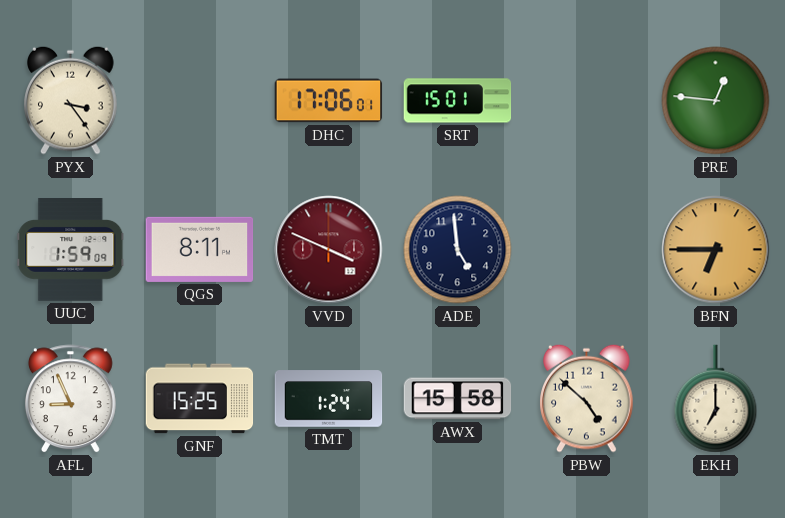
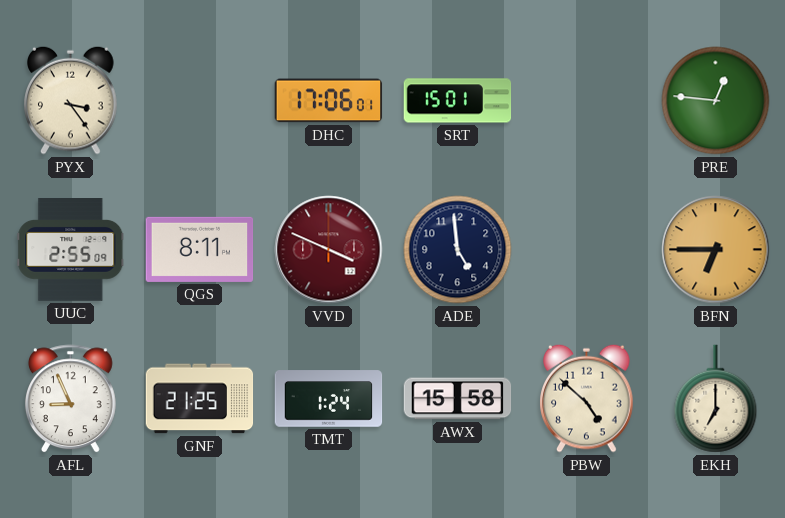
UUC: 1:59 -> 2:55
GNF: 15:25 -> 21:25
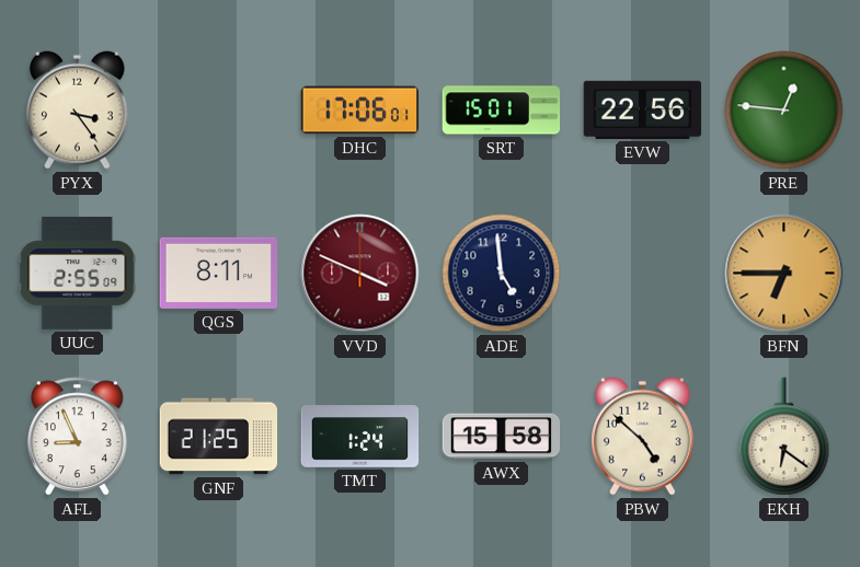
EVW: none -> 22:56
EKH: 7:00 -> 6:21
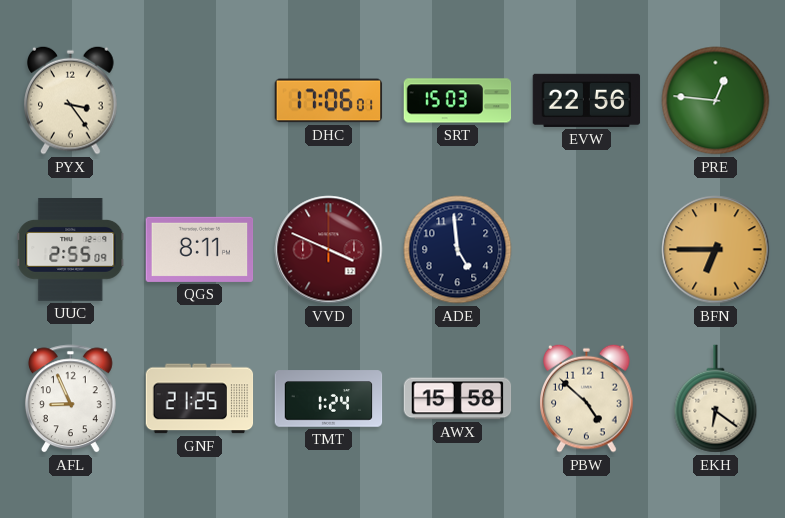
SRT: 15:01 -> 15:03
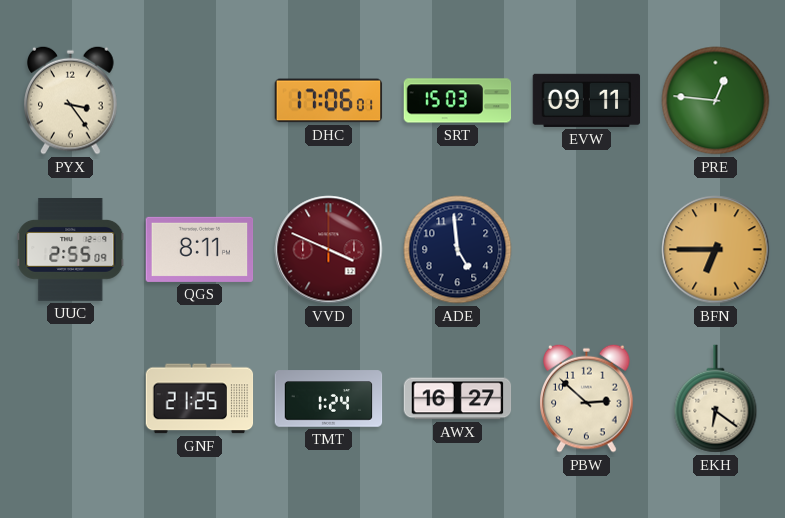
EVW: 22:56 -> 09:11
AFL: 8:56 -> none
AWX: 15:58 -> 16:27
PBW: 4:52 -> 2:52
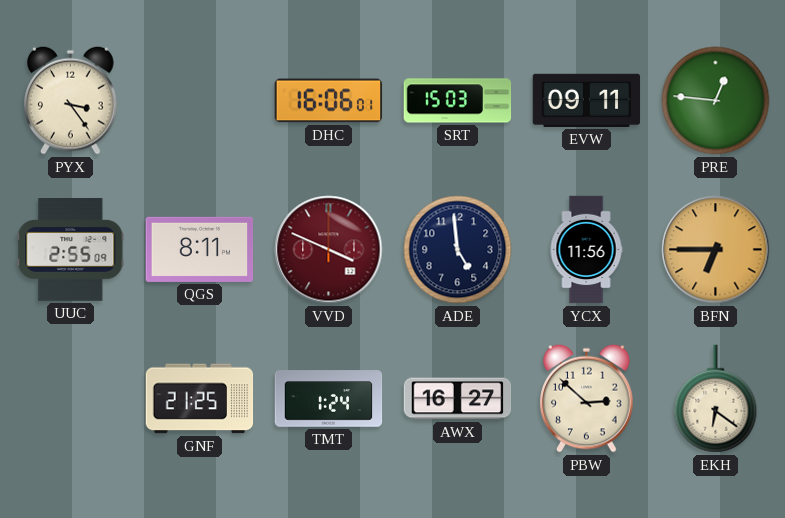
DHC: 17:06 -> 16:06
YCX: none -> 11:56
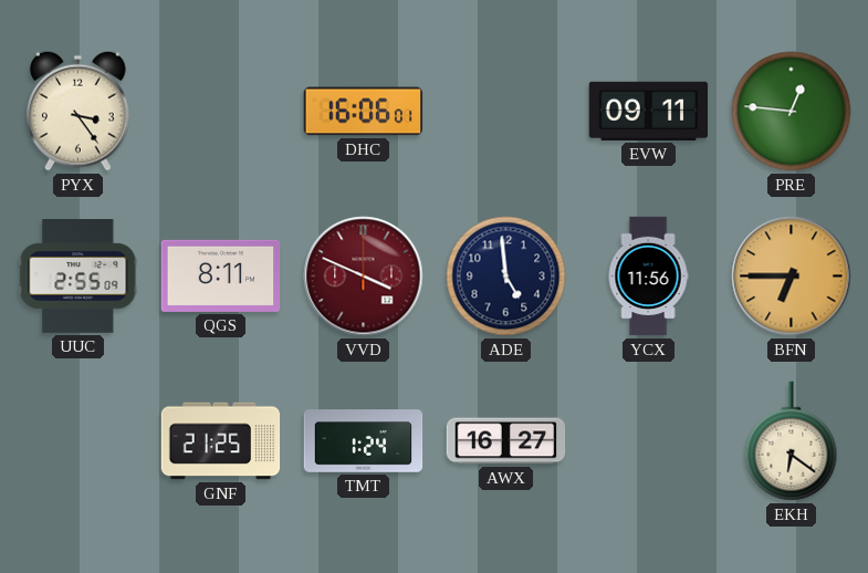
SRT: 15:03 -> none
PBW: 2:52 -> none
